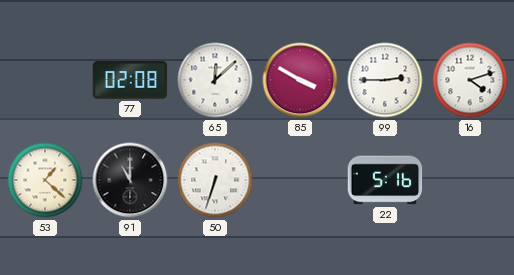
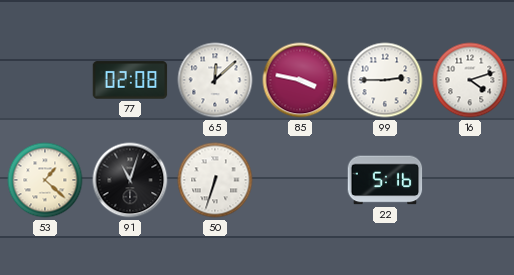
85: 3:50 -> 3:47
91: 11:00 -> 11:03
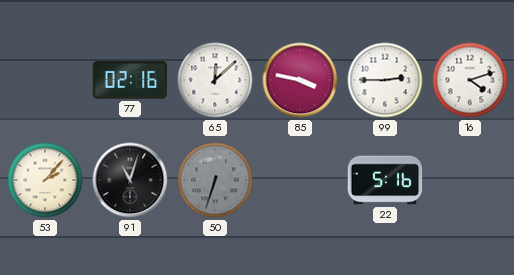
77: 02:08 -> 02:16
53: 1:22 -> 2:07
50 dial: white -> grey
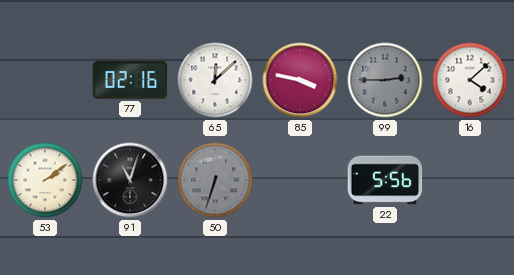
99 dial: white -> grey
16: 4:12 -> 4:08
53: 2:07 -> 2:09
22: 5:16 -> 5:56
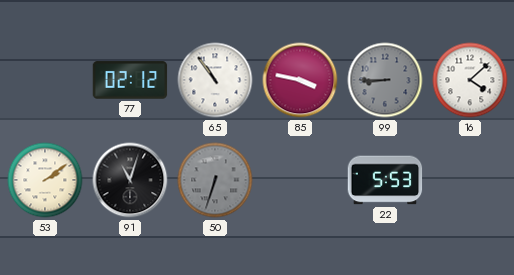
77: 02:16 -> 02:12
65: 12:08 -> 10:54
99: 2:45 -> 8:45
22: 5:56 -> 5:53
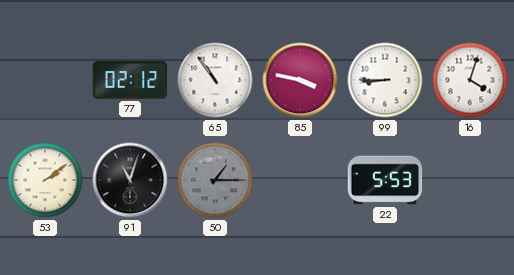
99 dial: grey -> white
16: 4:08 -> 4:03
50: 6:33 -> 1:15
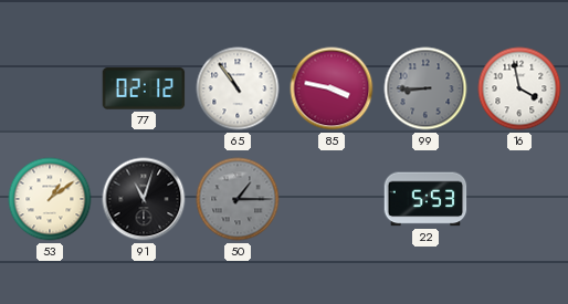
99 dial: white -> grey
16: 4:03 -> 3:58
53: 2:09 -> 1:09
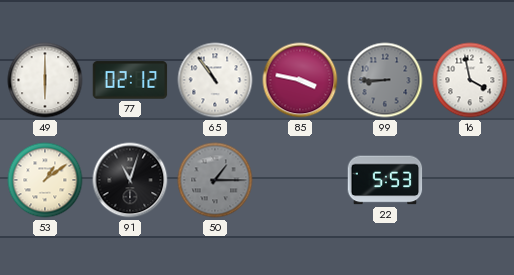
49: none -> 6:00
